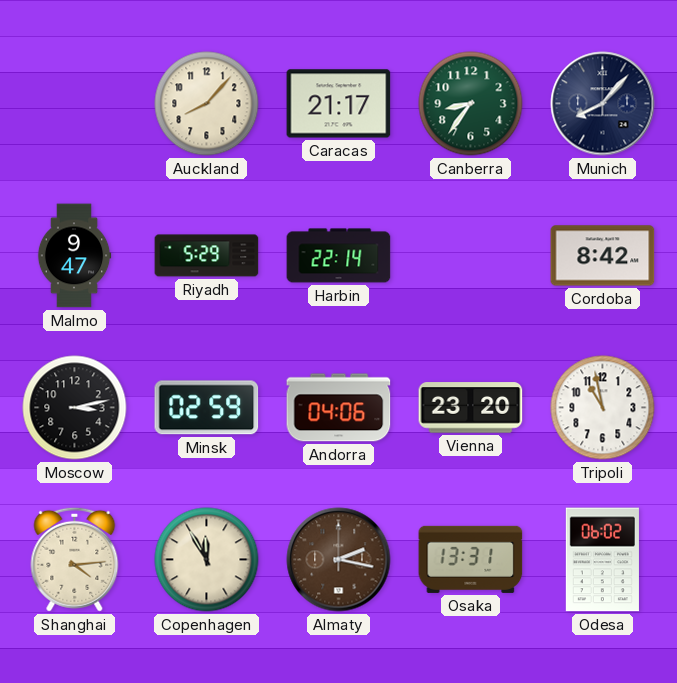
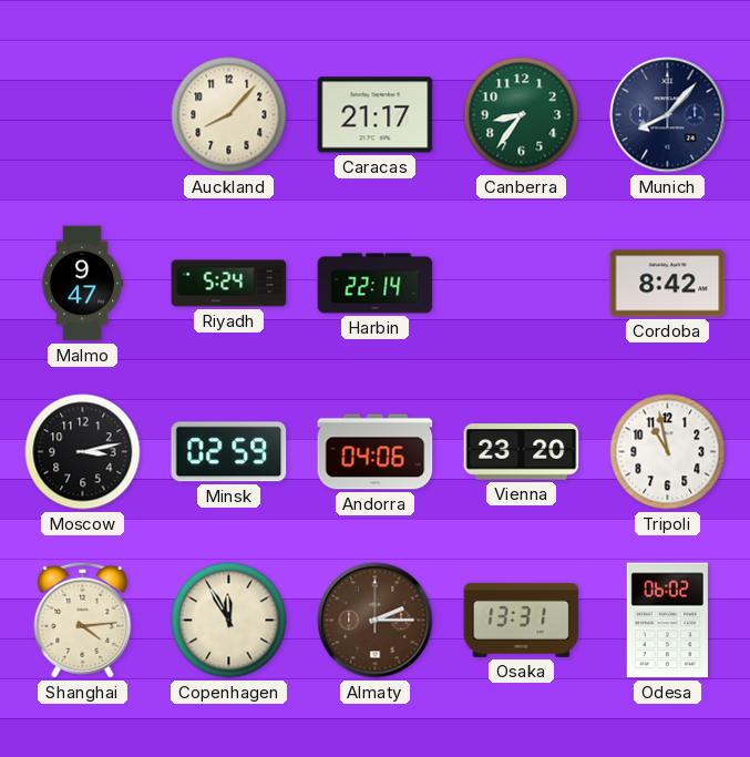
Riyadh: 5:29 -> 5:24
Almaty: 2:17 -> 2:15
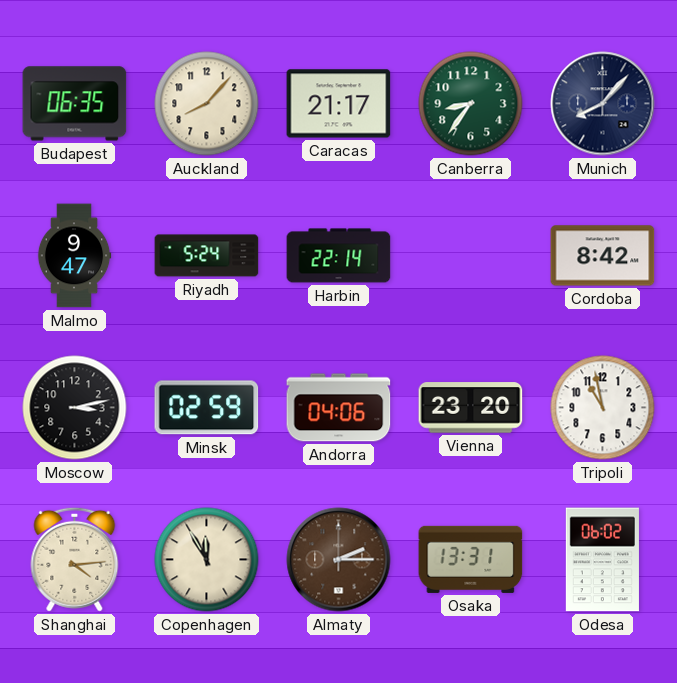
Budapest: none -> 06:35
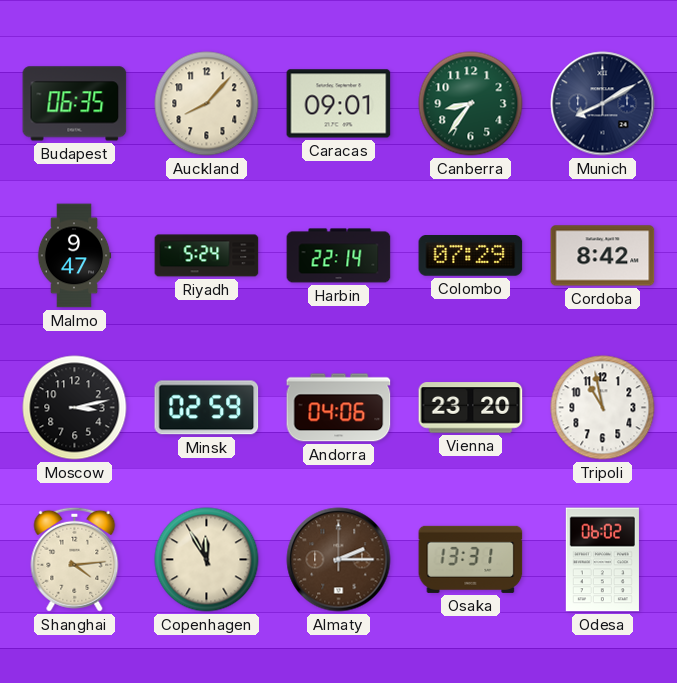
Caracas: 21:17 -> 09:01
Munich: 8:07 -> 8:10
Colombo: none -> 07:29
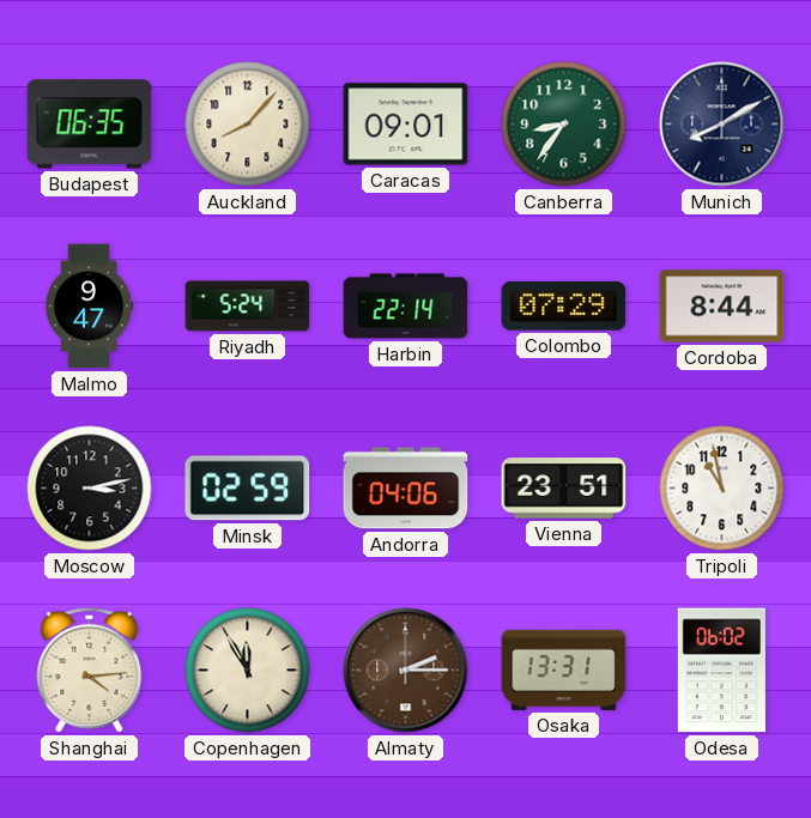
Cordoba: 8:42 -> 8:44
Vienna: 23:20 -> 23:51
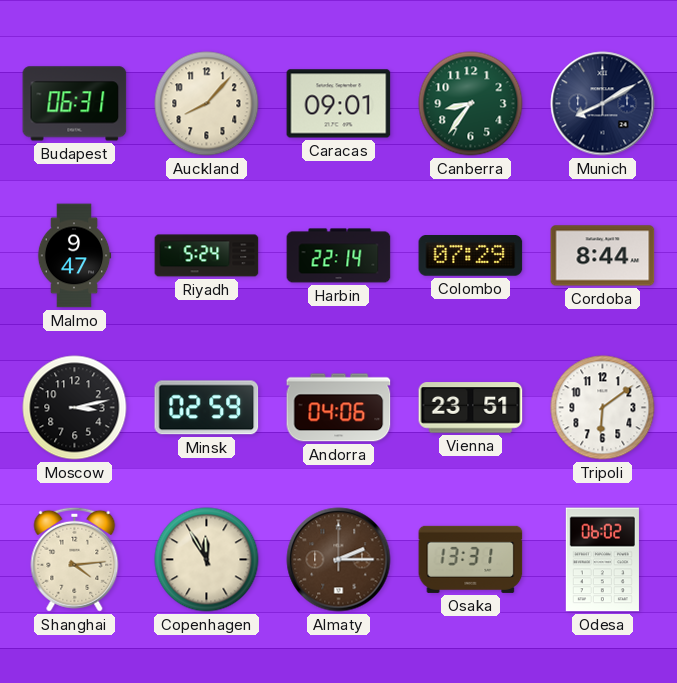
Budapest: 06:35 -> 06:31
Tripoli: 10:58 -> 6:09
